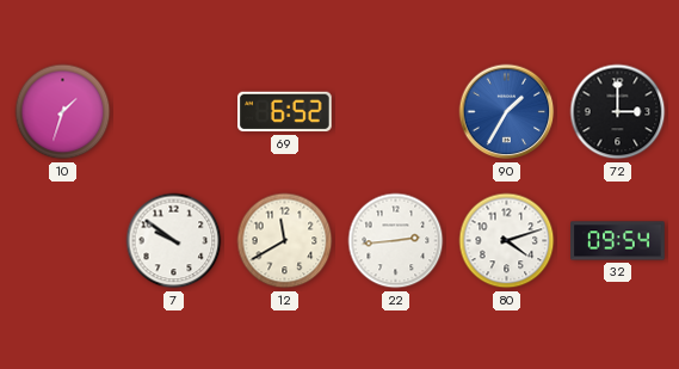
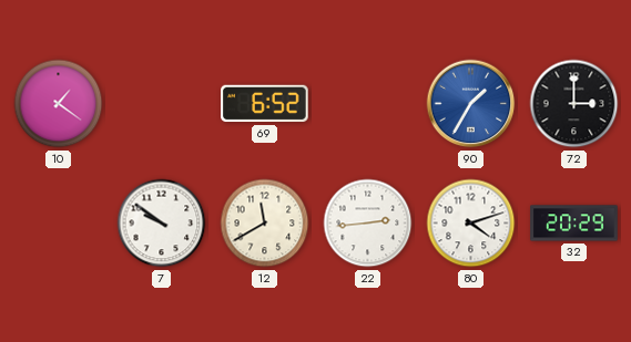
10: 1:33 -> 1:21
32: 09:54 -> 20:29
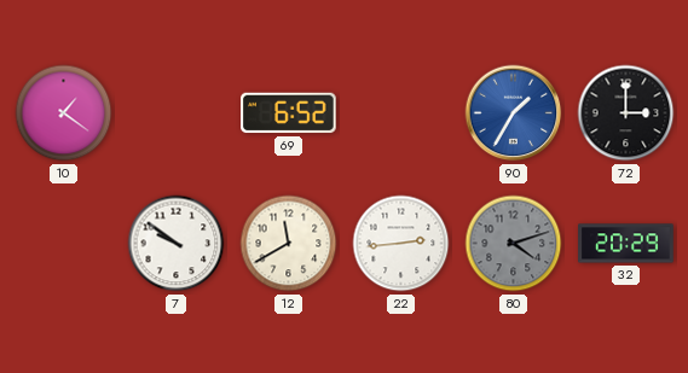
80 dial: white -> grey
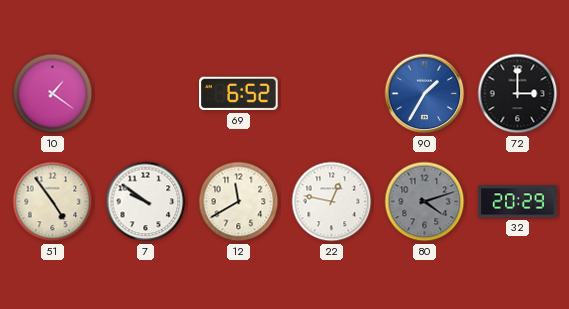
51: none -> 4:54
22: 2:44 -> 12:47
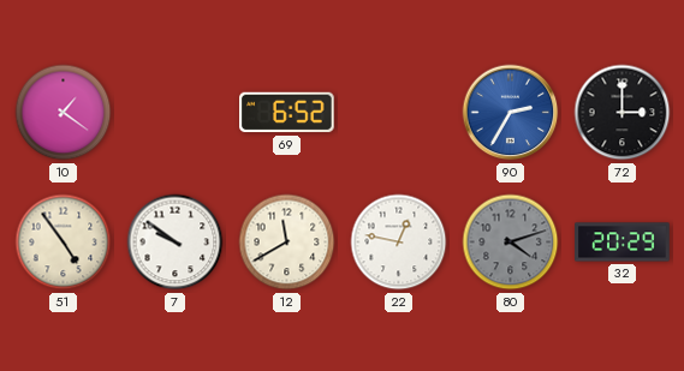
90: 1:35 -> 2:35
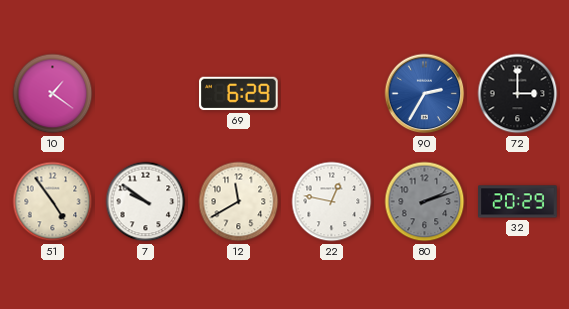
69: 6:52 -> 6:29
80: 4:12 -> 2:12
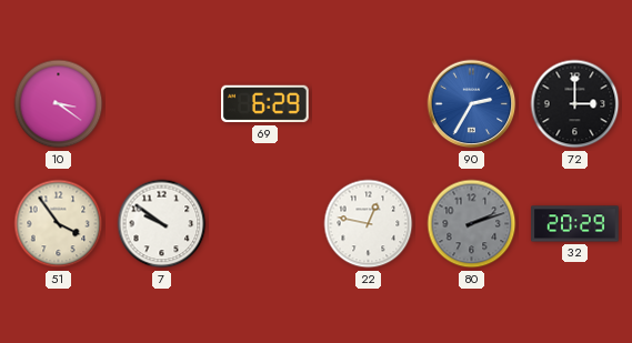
10: 1:21 -> 3:21
51: 4:54 -> 3:54
12: 11:40 -> none
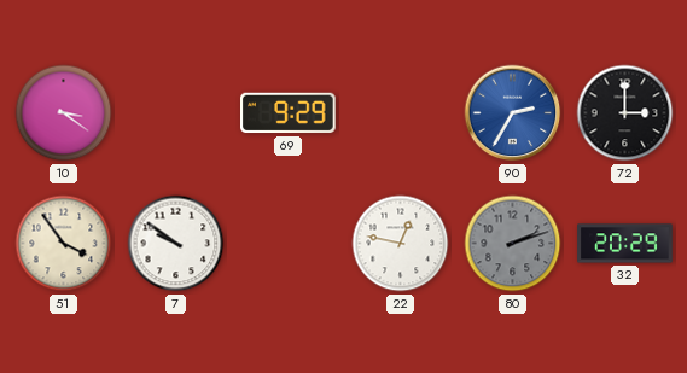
69: 6:29 -> 9:29
